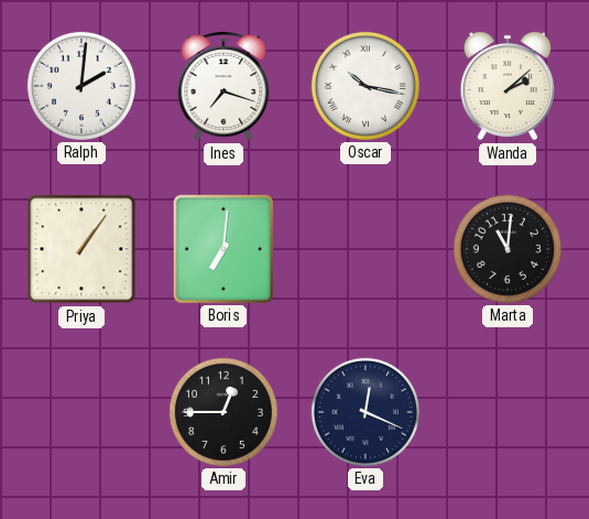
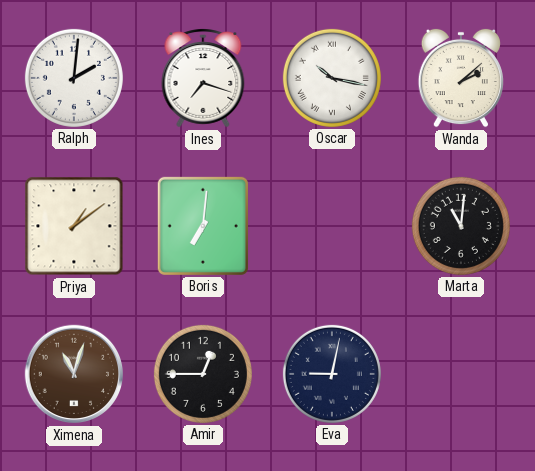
Priya: 1:06 -> 1:09
Ximena: none -> 11:03
Eva: 12:19 -> 9:02
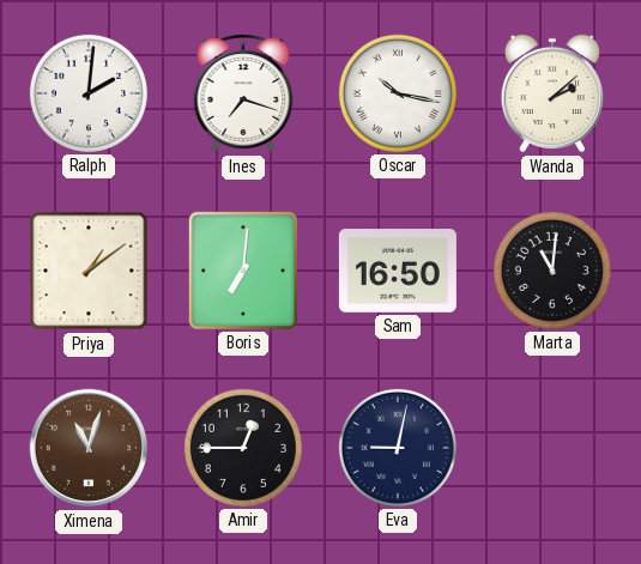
Sam: none -> 16:50
